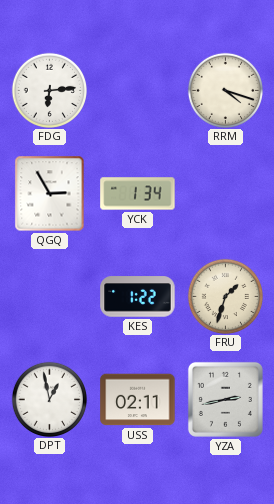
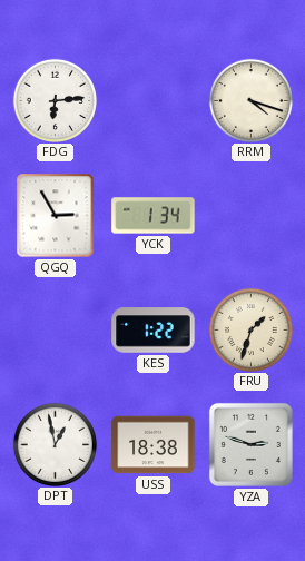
USS: 02:11 -> 18:38
YZA: 2:43 -> 2:48
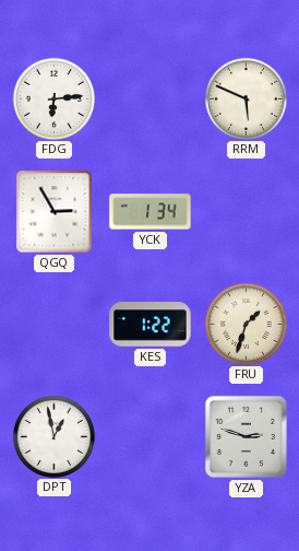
RRM: 4:18 -> 5:49
USS: 18:38 -> none
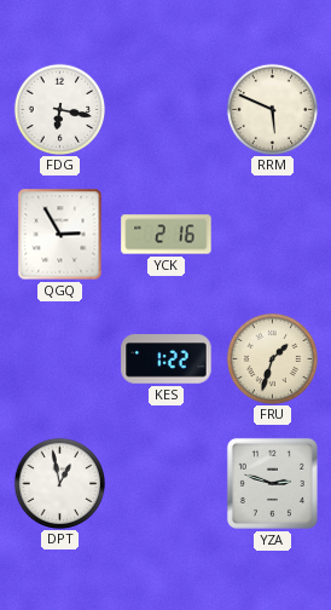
FDG: 6:14 -> 6:17
YCK: 1:34 -> 2:16
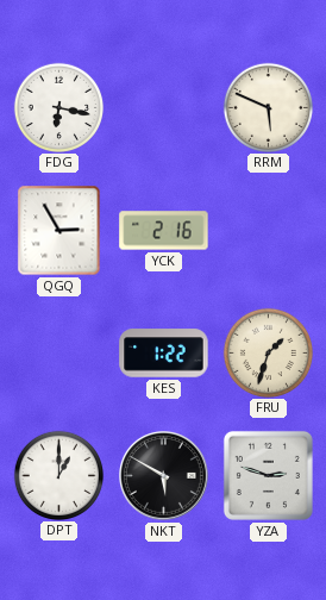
DPT: 12:58 -> 1:00
NKT: none -> 5:50
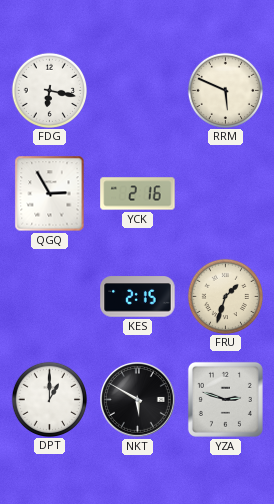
KES: 1:22 -> 2:15
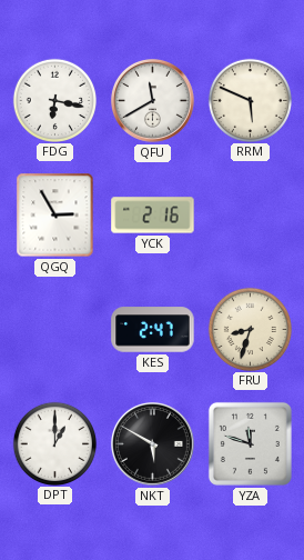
QFU: none -> 11:40
KES: 2:15 -> 2:47
FRU: 1:33 -> 8:33
YZA: 2:48 -> 11:48
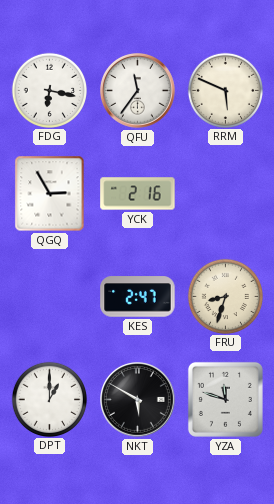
QFU: 11:40 -> 11:36
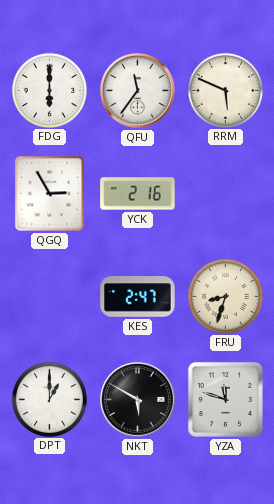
FDG: 6:17 -> 6:00
